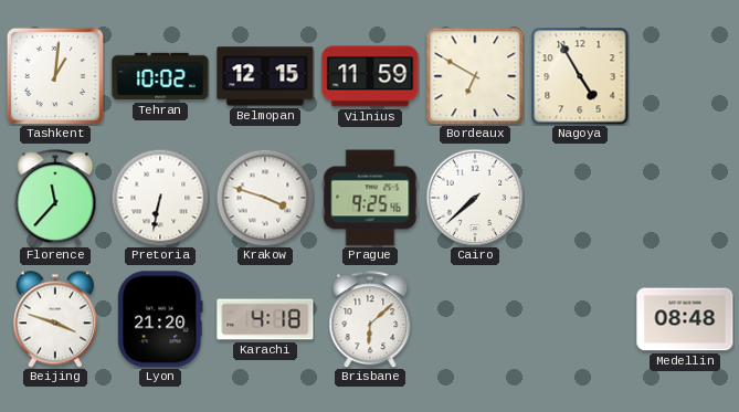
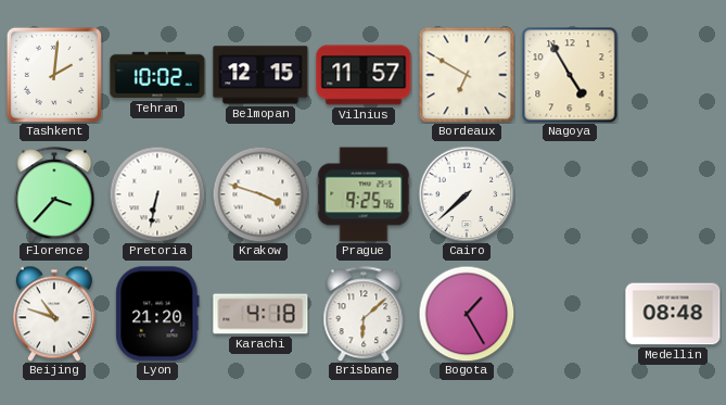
Tashkent: 1:01 -> 2:01
Vilnius: 11:59 -> 11:57
Florence: 11:37 -> 3:37
Beijing: 3:48 -> 10:48
Bogota: none -> 1:25
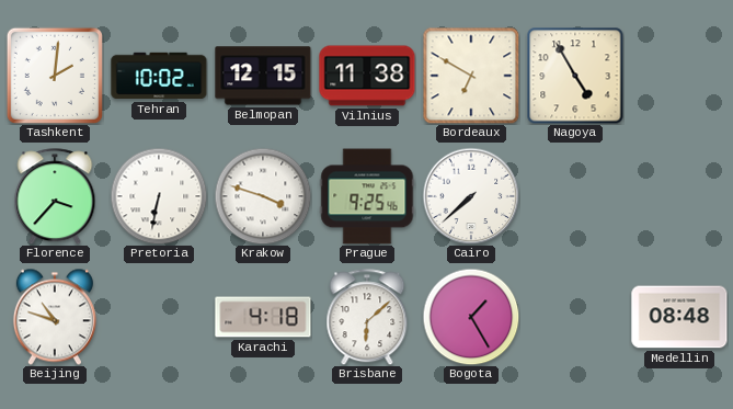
Vilnius: 11:57 -> 11:38
Lyon: 21:20 -> none
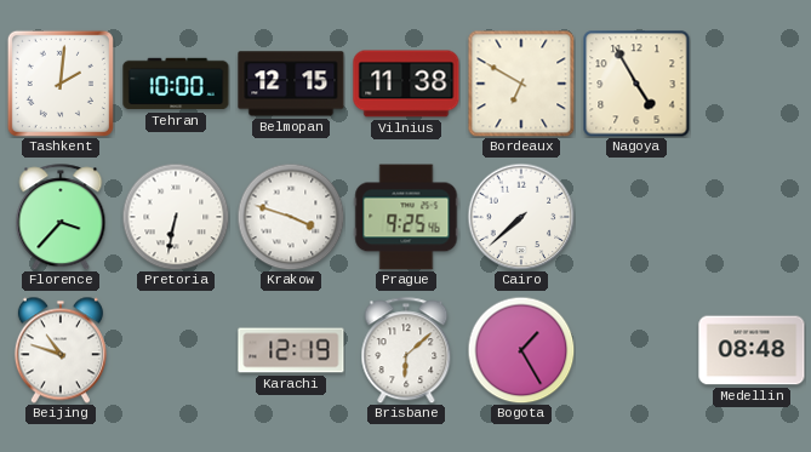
Tehran: 10:02 -> 10:00
Karachi: 4:18 -> 12:19
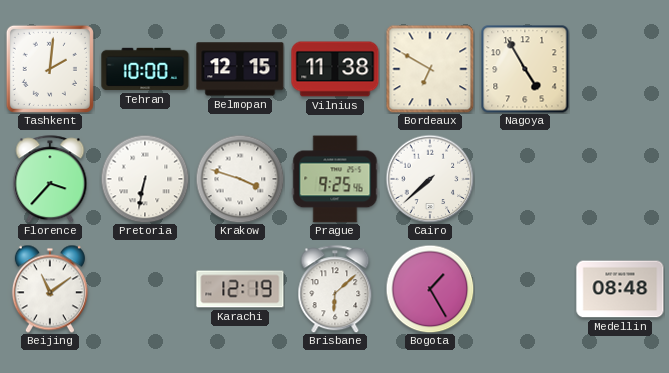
Beijing: 10:48 -> 11:09
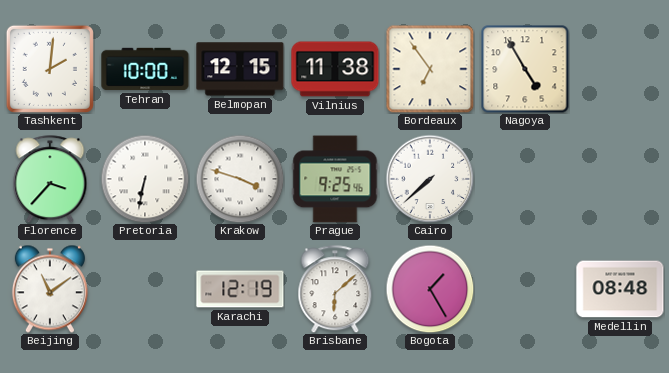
Bordeaux: 6:50 -> 6:54
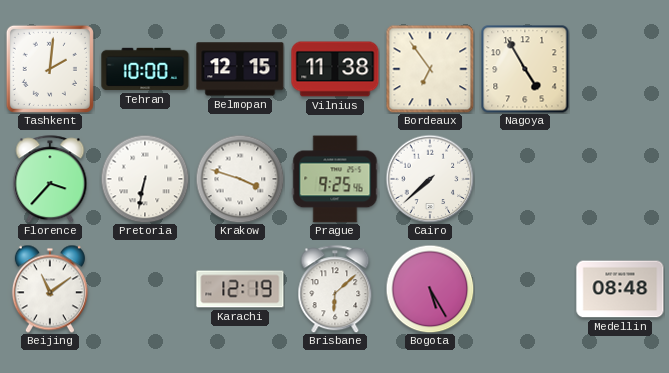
Bogota: 1:25 -> 5:25
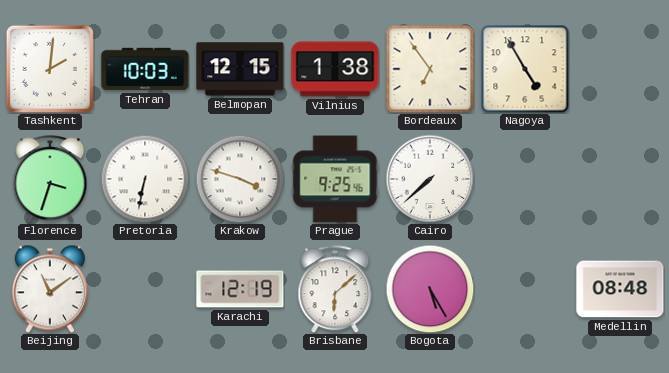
Tehran: 10:00 -> 10:03
Vilnius: 11:38 -> 1:38
Florence: 3:37 -> 3:33
